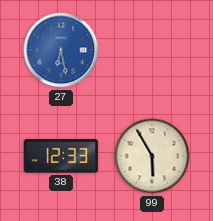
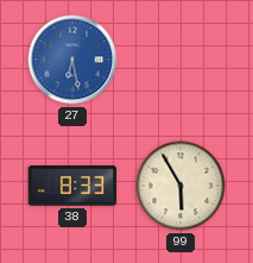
38: 12:33 -> 8:33
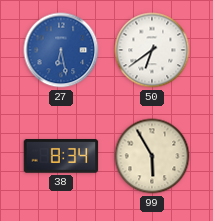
50: none -> 6:39
38: 8:33 -> 8:34
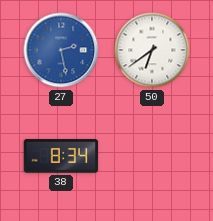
27: 6:28 -> 2:28
99: 5:55 -> none
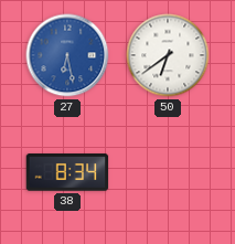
27: 2:28 -> 6:28
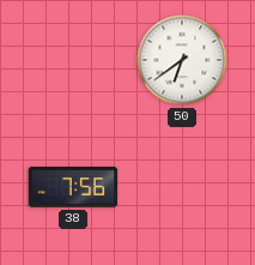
27: 6:28 -> none
38: 8:34 -> 7:56
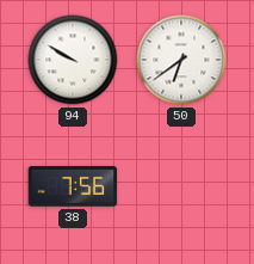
94: none -> 9:50
